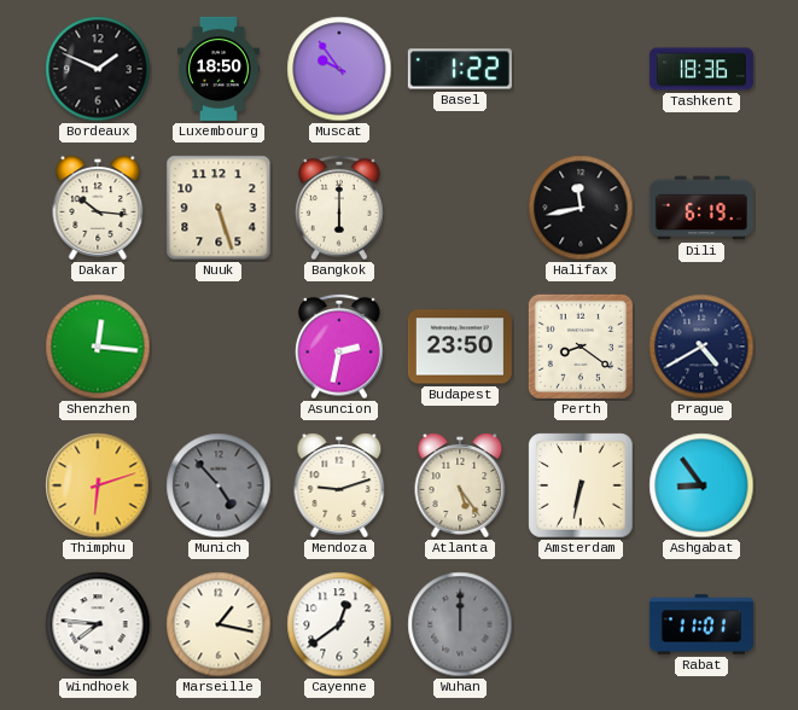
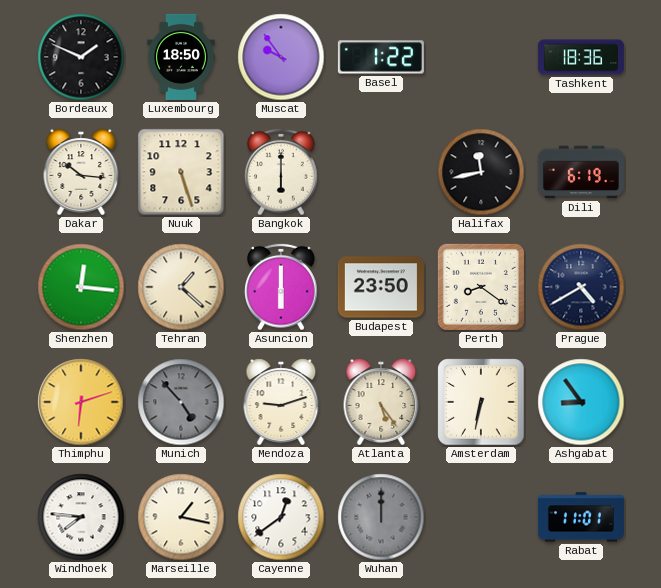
Tehran: none -> 1:22
Asuncion: 2:32 -> 6:00
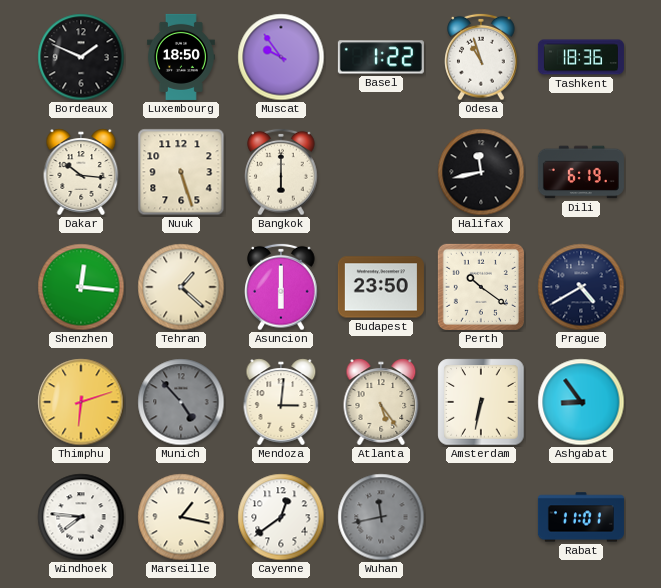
Odesa: none -> 10:57
Perth: 8:21 -> 10:21
Mendoza: 9:12 -> 3:01
Wuhan: 12:00 -> 11:43
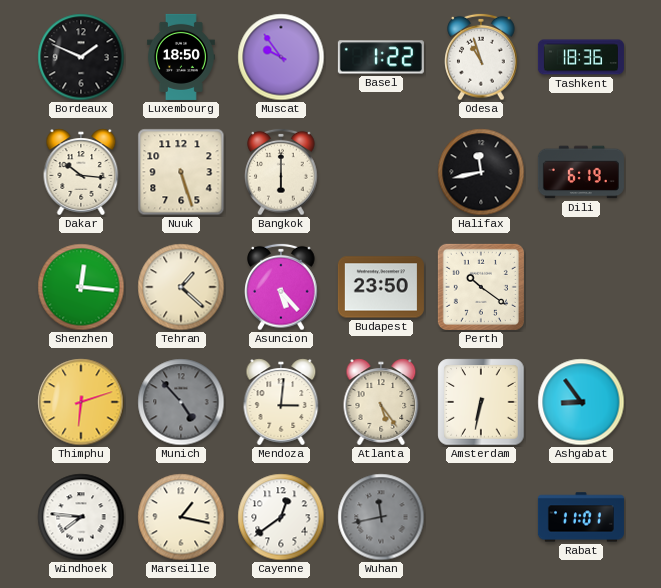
Asuncion: 6:00 -> 5:23
Prague: 4:40 -> none
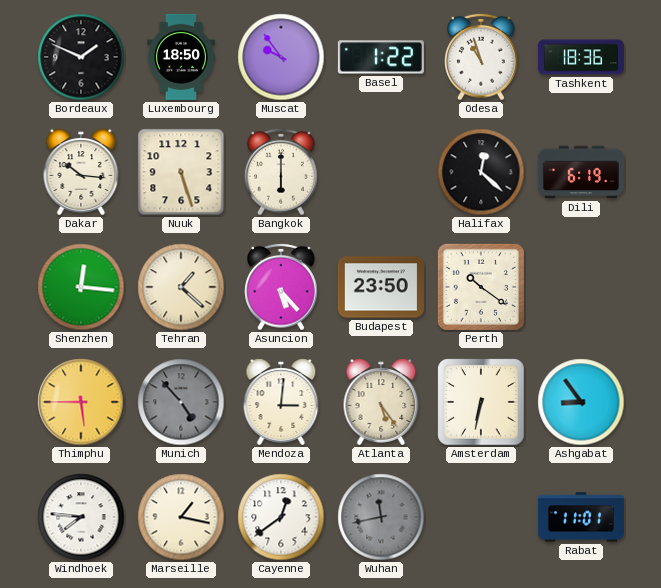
Halifax: 11:43 -> 12:22
Thimphu: 6:12 -> 5:45
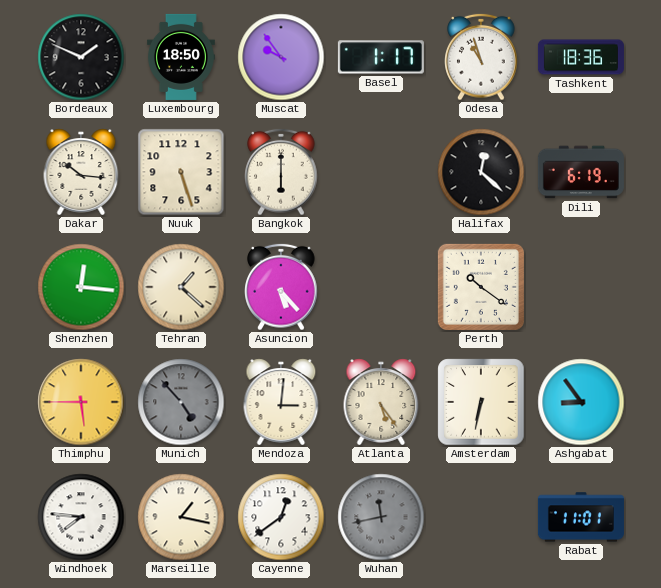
Basel: 1:22 -> 1:17
Budapest: 23:50 -> none
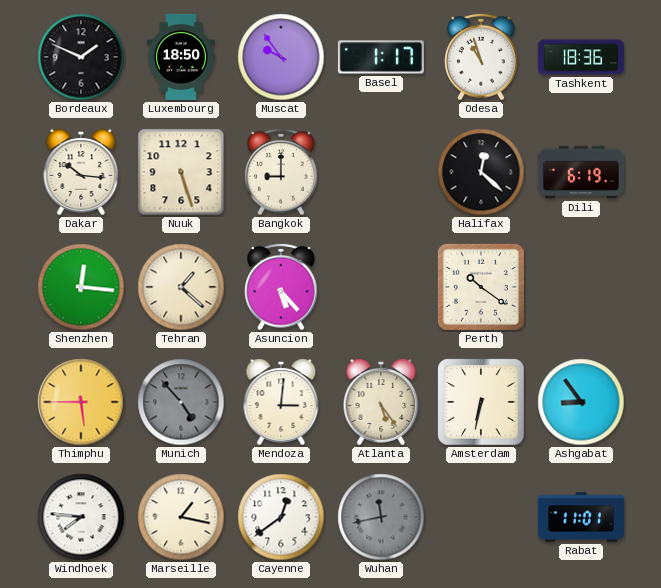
Bangkok: 6:00 -> 9:00
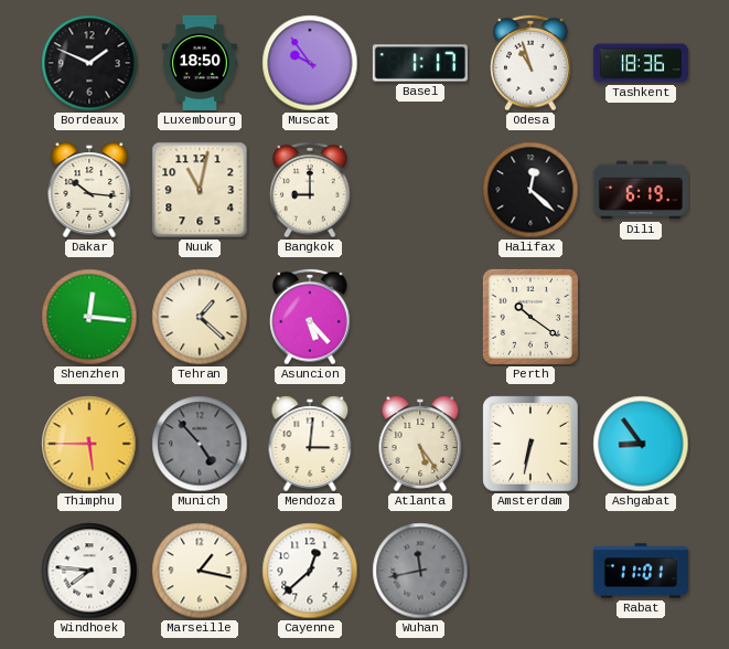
Nuuk: 5:27 -> 11:02
Cayenne: 12:39 -> 12:38
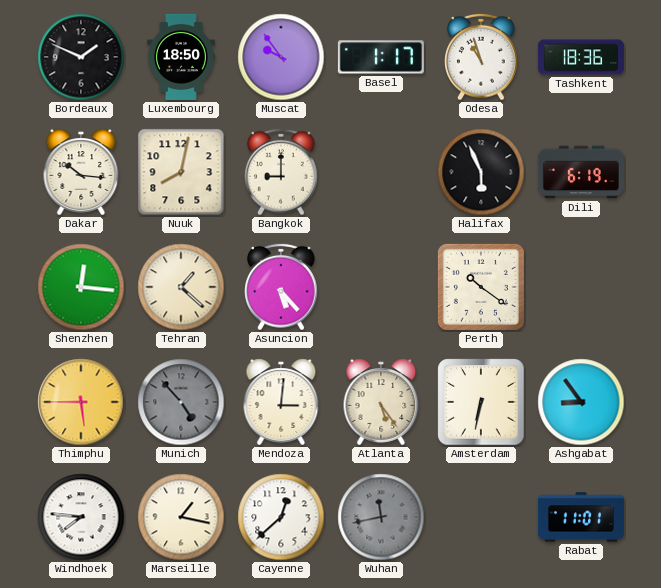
Nuuk: 11:02 -> 8:02
Halifax: 12:22 -> 5:56
